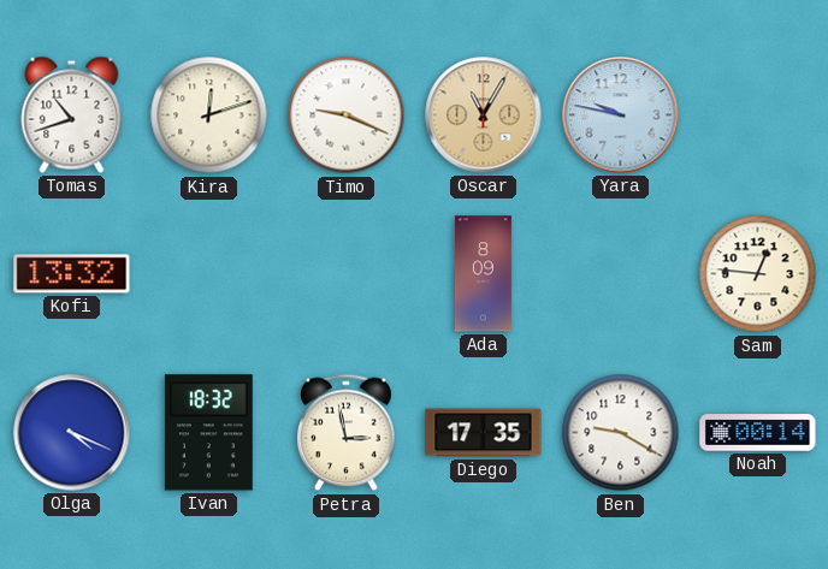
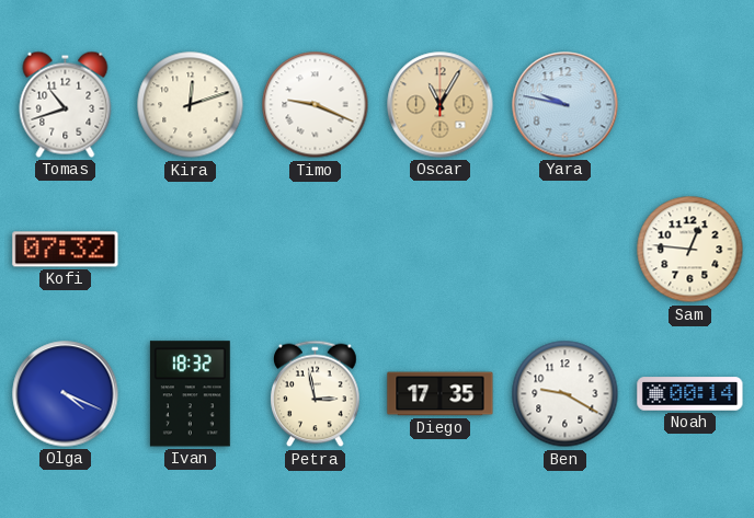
Kofi: 13:32 -> 07:32
Ada: 8:09 -> none
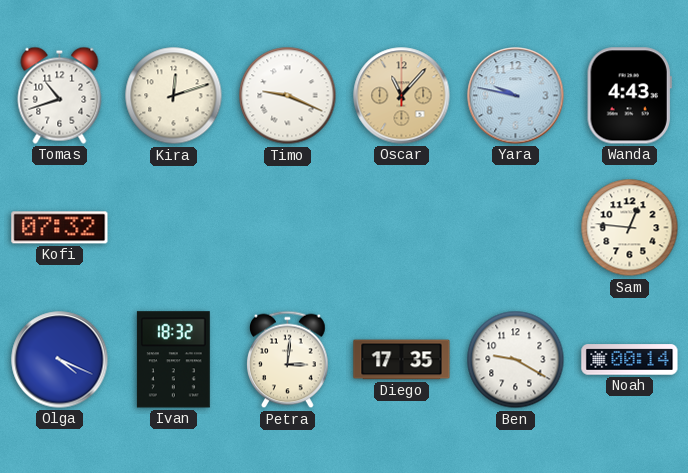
Oscar: 11:05 -> 11:07
Wanda: none -> 4:43
Petra: 2:58 -> 3:01
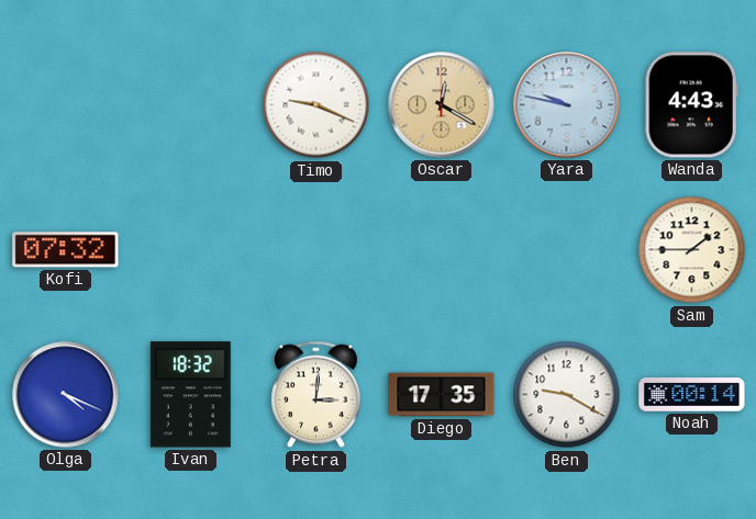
Tomas: 10:42 -> none
Kira: 12:12 -> none
Oscar: 11:07 -> 12:20
Sam: 12:46 -> 1:45
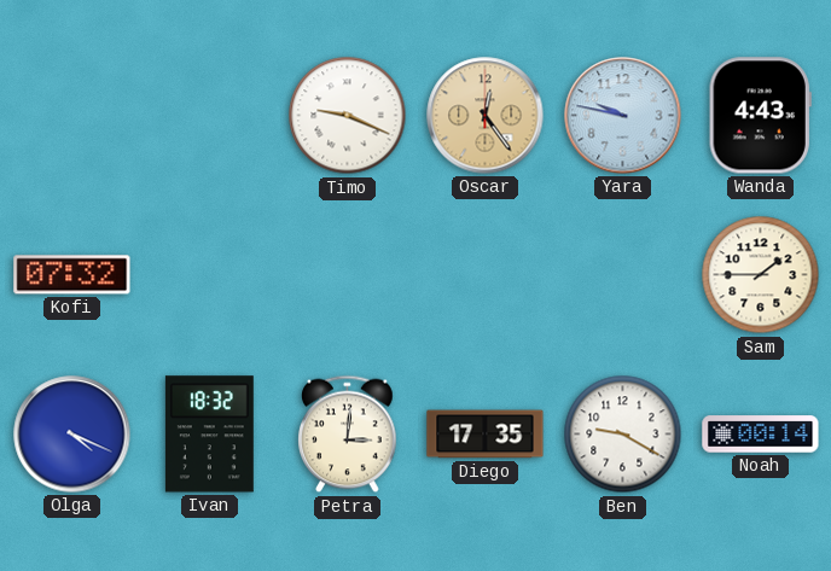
Oscar: 12:20 -> 12:24
